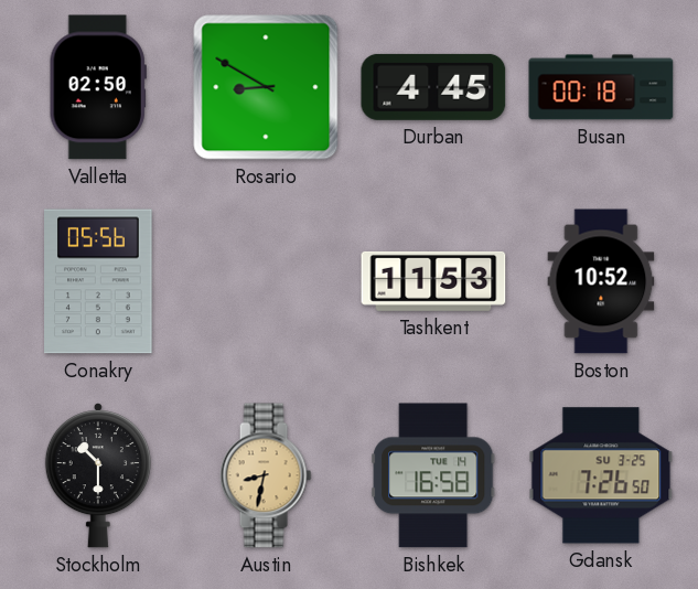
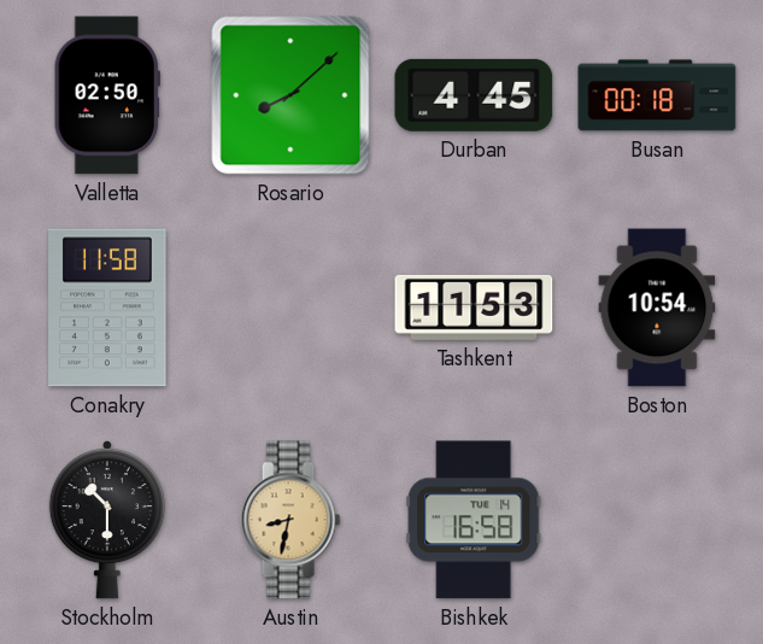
Rosario: 8:50 -> 8:08
Conakry: 05:56 -> 11:58
Boston: 10:52 -> 10:54
Gdansk: 7:26 -> none
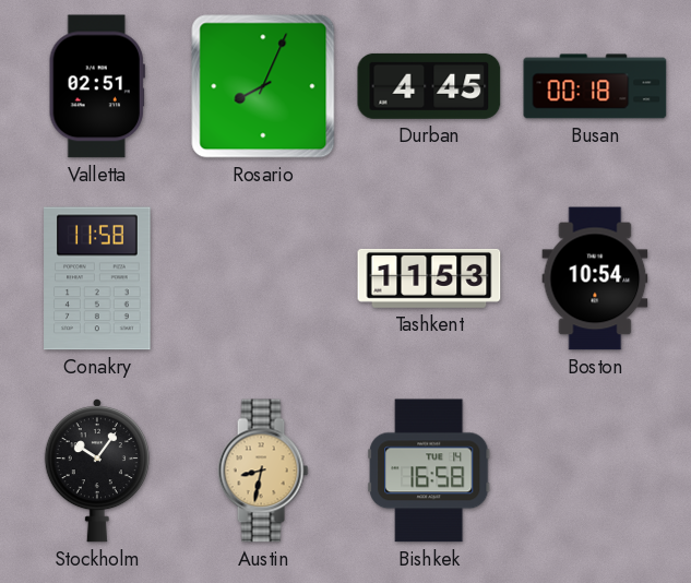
Valletta: 02:50 -> 02:51
Rosario: 8:08 -> 8:04
Stockholm: 10:30 -> 10:06
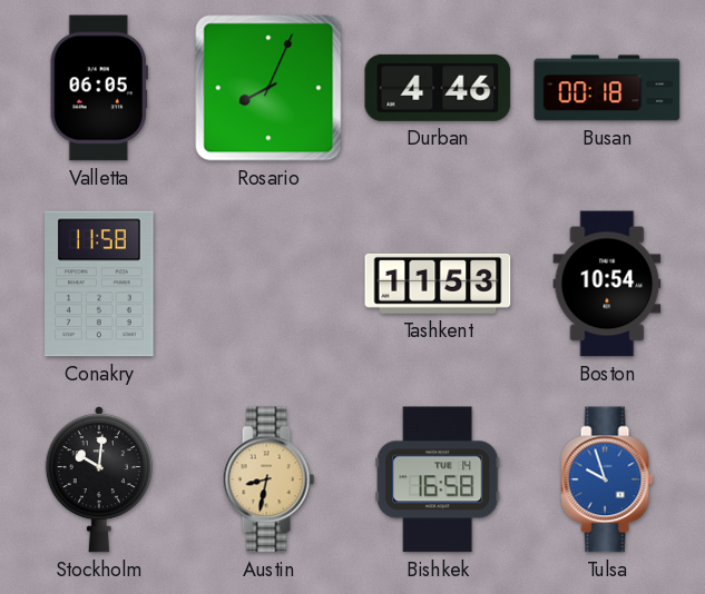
Valletta: 02:51 -> 06:05
Durban: 4:45 -> 4:46
Stockholm: 10:06 -> 10:01
Tulsa: none -> 9:57
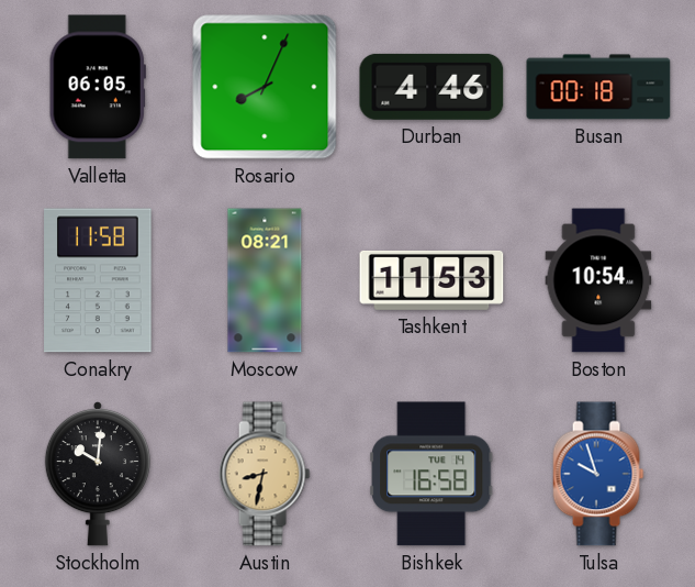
Moscow: none -> 08:21
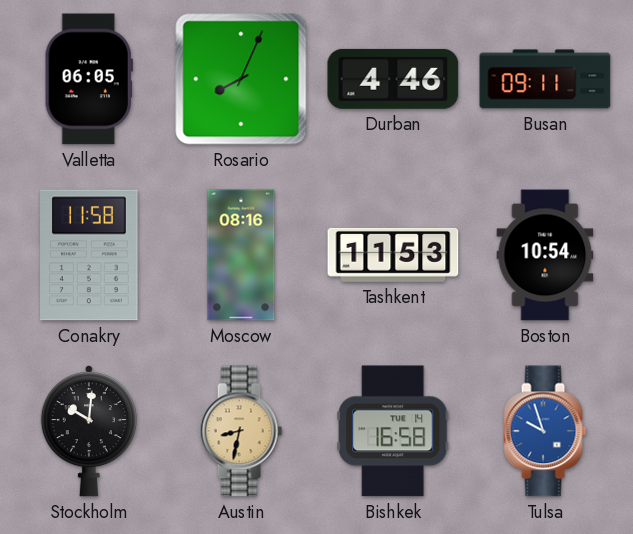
Busan: 00:18 -> 09:11
Moscow: 08:21 -> 08:16
